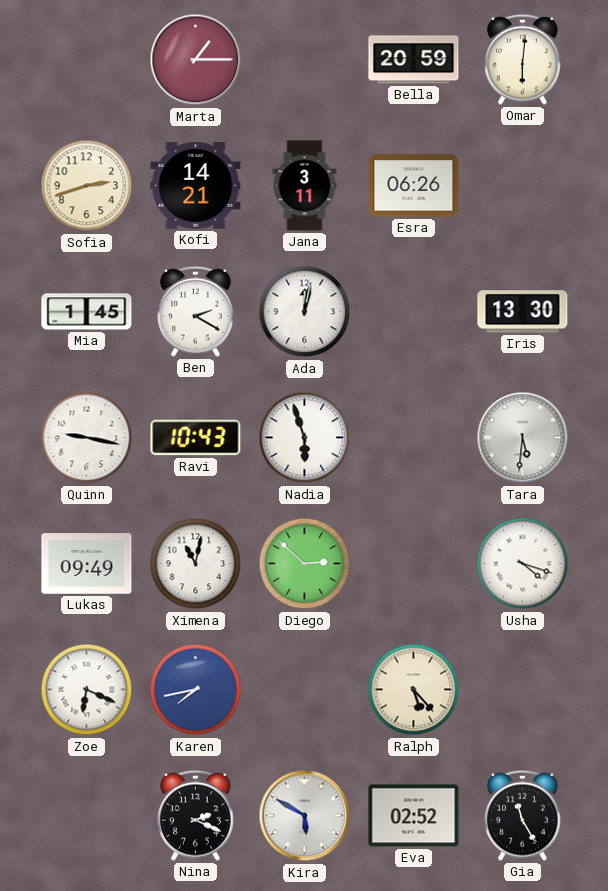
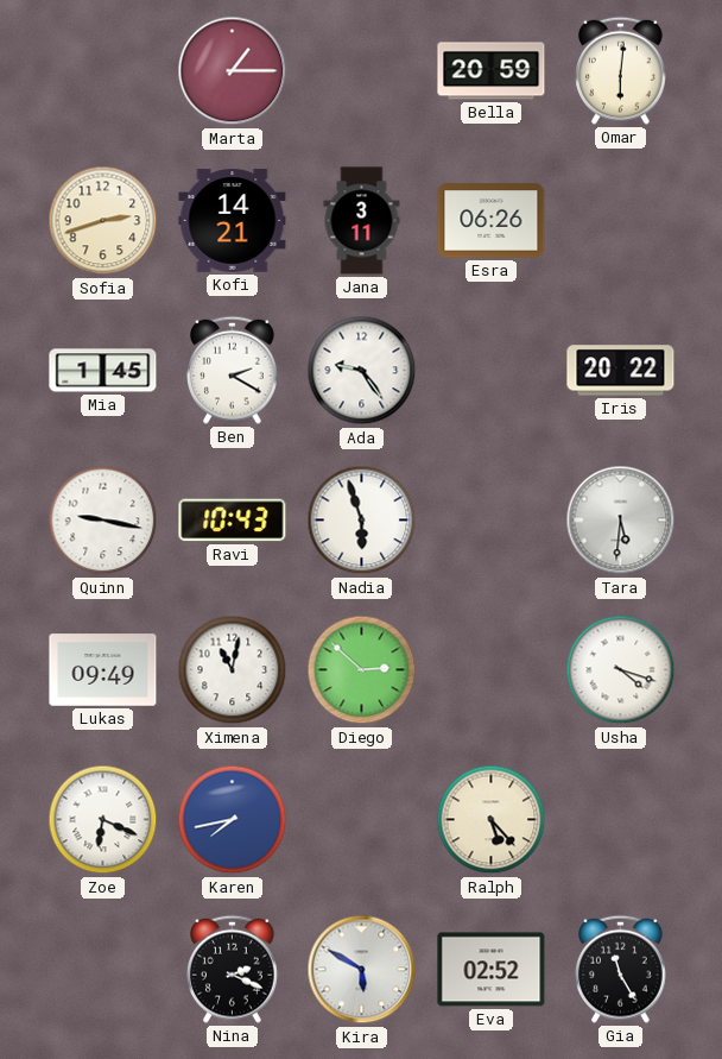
Ada: 12:02 -> 9:24
Iris: 13:30 -> 20:22
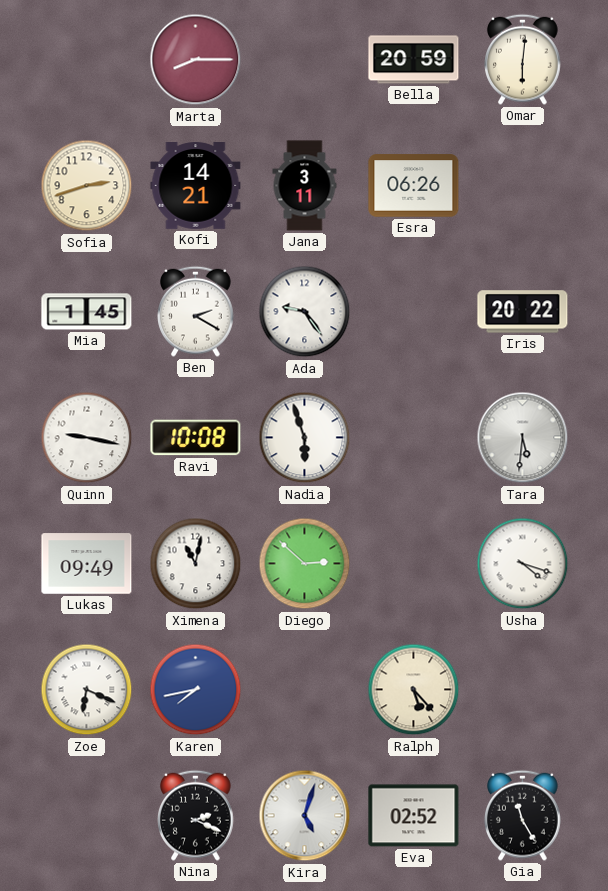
Marta: 1:15 -> 8:15
Ravi: 10:43 -> 10:08
Kira: 5:50 -> 5:03
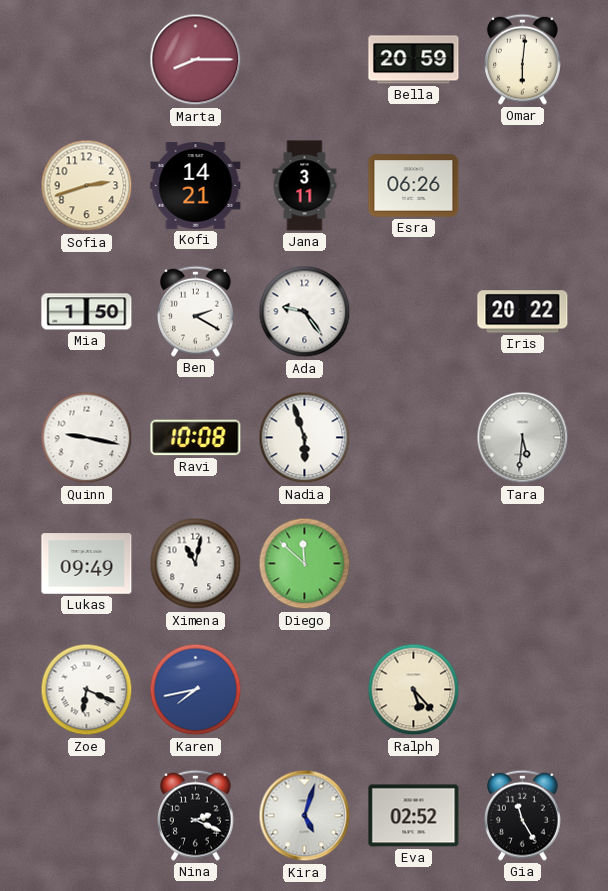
Mia: 1:45 -> 1:50
Diego: 2:52 -> 11:52
Usha: 4:18 -> none
